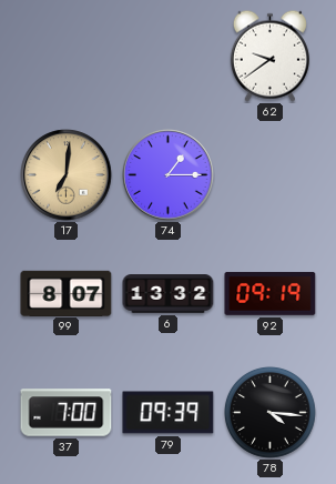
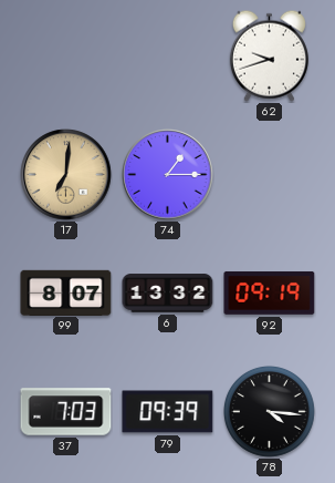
62: 9:39 -> 9:42
37: 7:00 -> 7:03
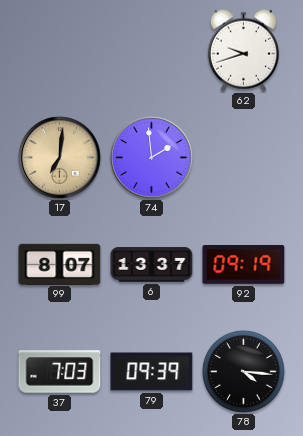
74: 1:15 -> 1:59
6: 13:32 -> 13:37
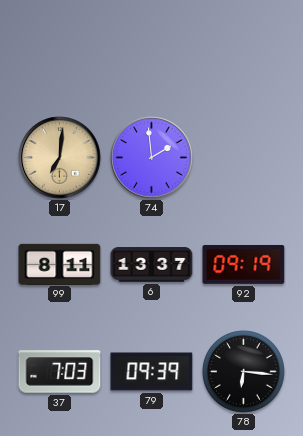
62: 9:42 -> none
99: 8:07 -> 8:11
78: 4:16 -> 6:16
